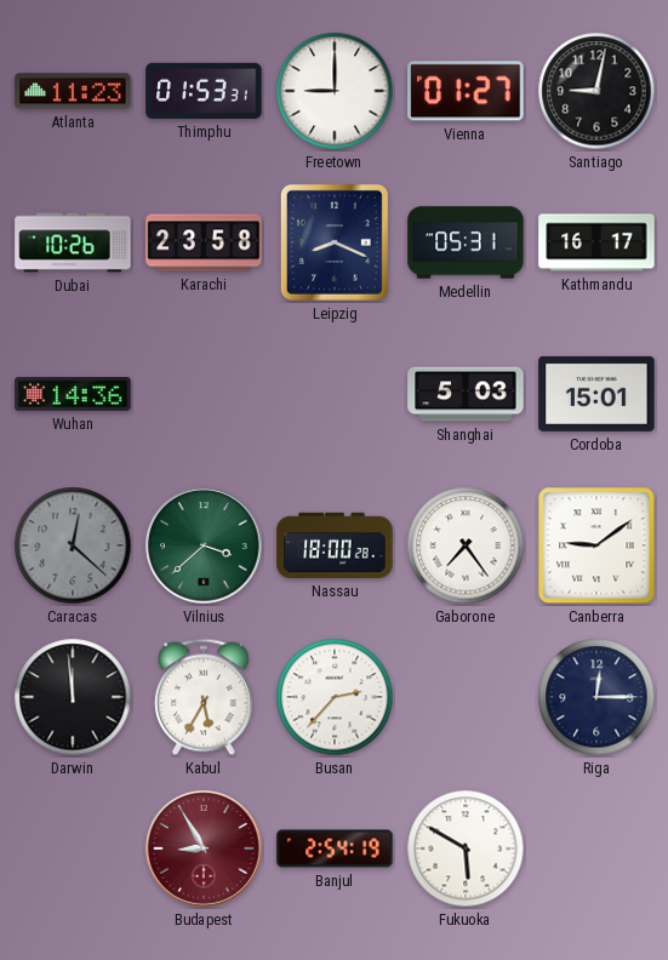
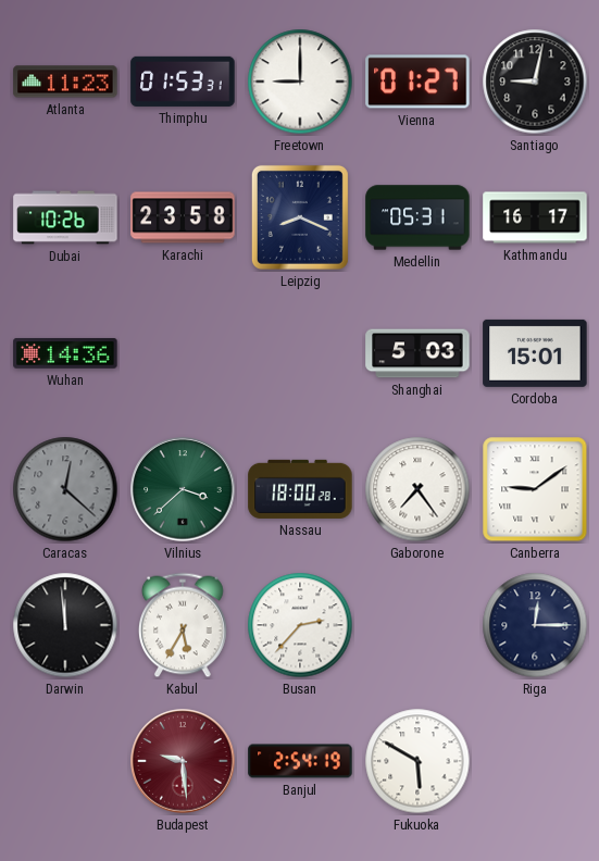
Budapest: 8:55 -> 9:29
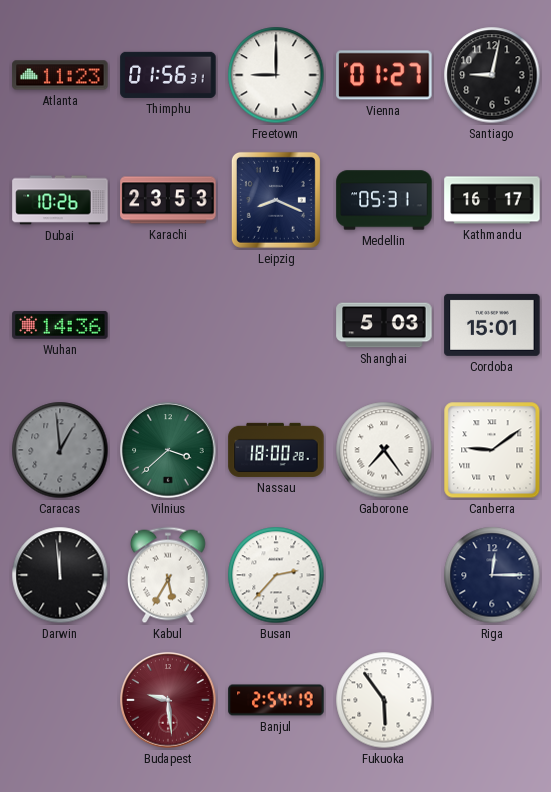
Thimphu: 01:53 -> 01:56
Karachi: 23:58 -> 23:53
Caracas: 12:22 -> 12:59
Fukuoka: 5:50 -> 5:54
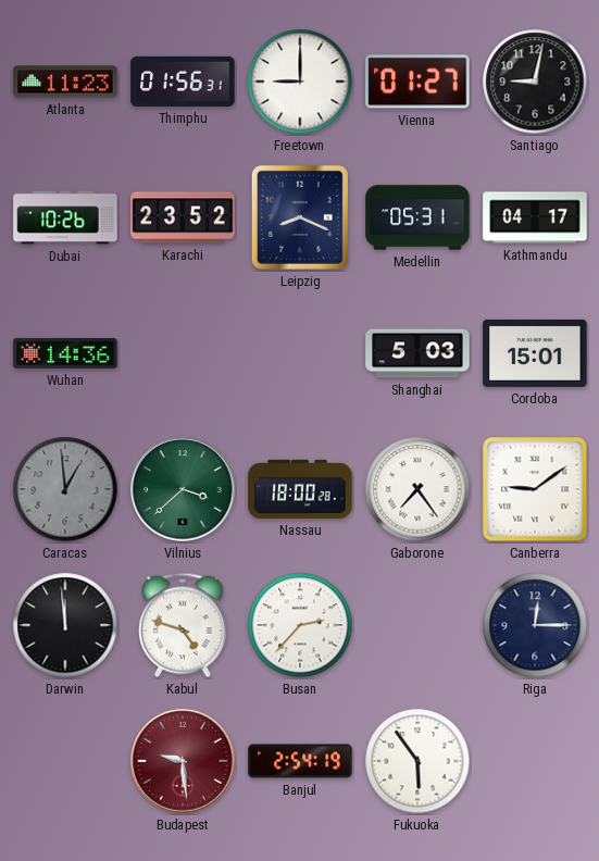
Karachi: 23:53 -> 23:52
Kathmandu: 16:17 -> 04:17
Kabul: 5:35 -> 4:48
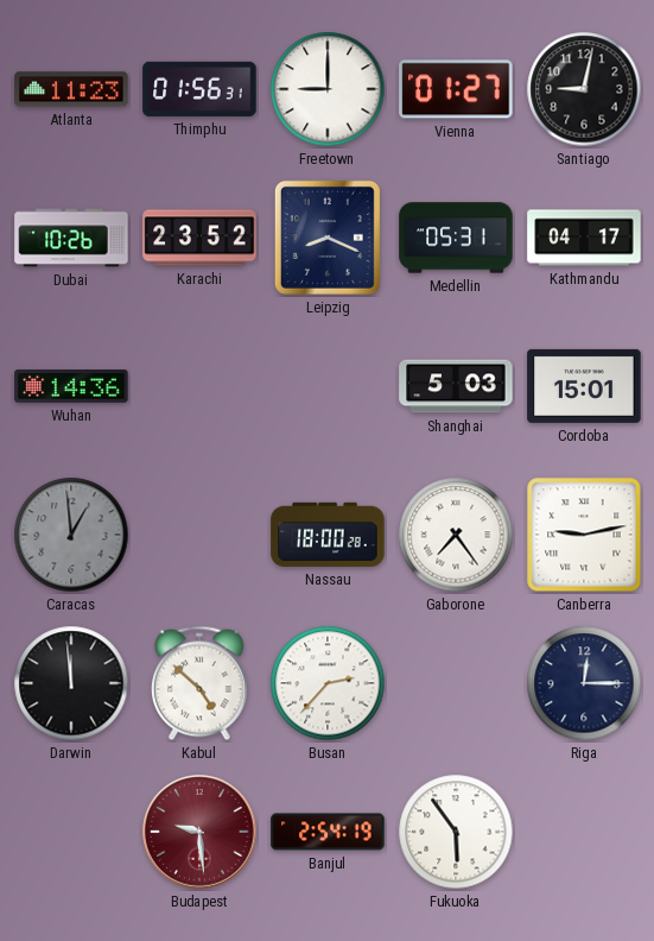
Vilnius: 3:38 -> none
Canberra: 9:09 -> 9:13
Kabul: 4:48 -> 4:52
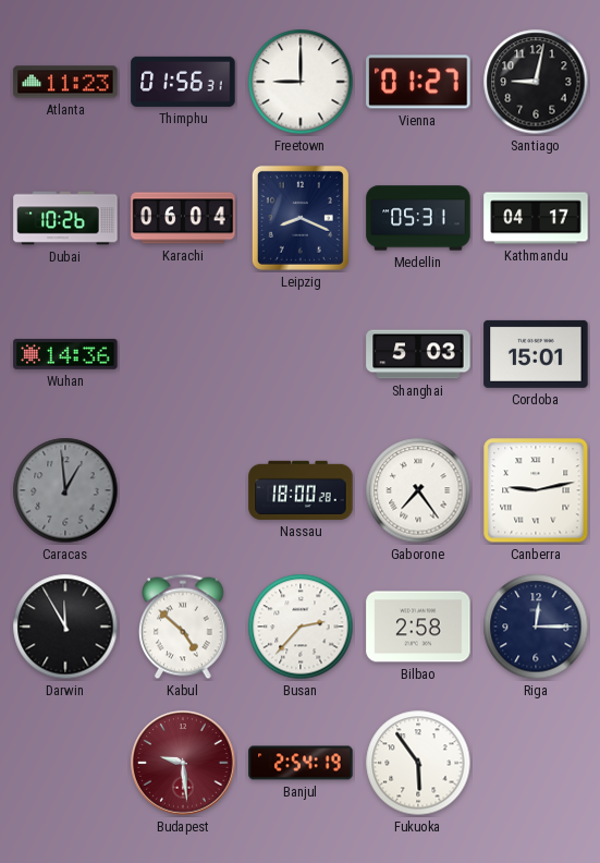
Karachi: 23:52 -> 06:04
Darwin: 11:59 -> 11:55
Bilbao: none -> 2:58
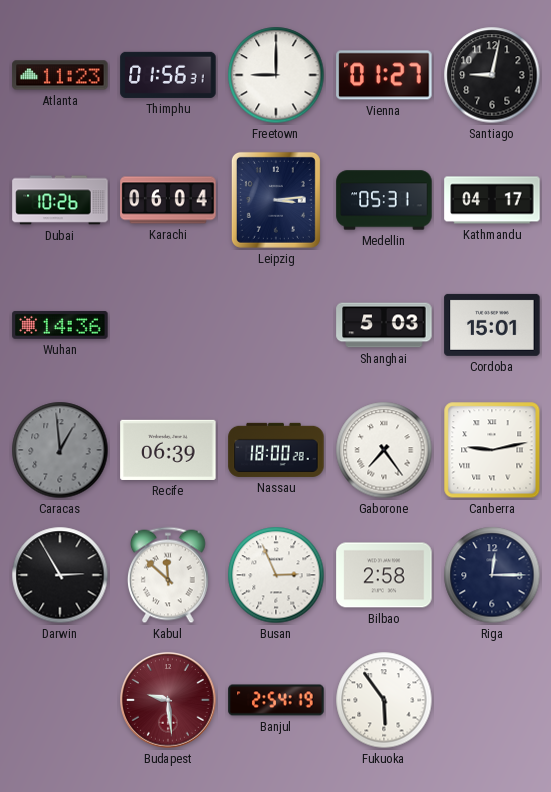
Leipzig: 8:19 -> 3:14
Recife: none -> 06:39
Darwin: 11:55 -> 2:55
Kabul: 4:52 -> 11:52
Busan: 2:37 -> 2:56
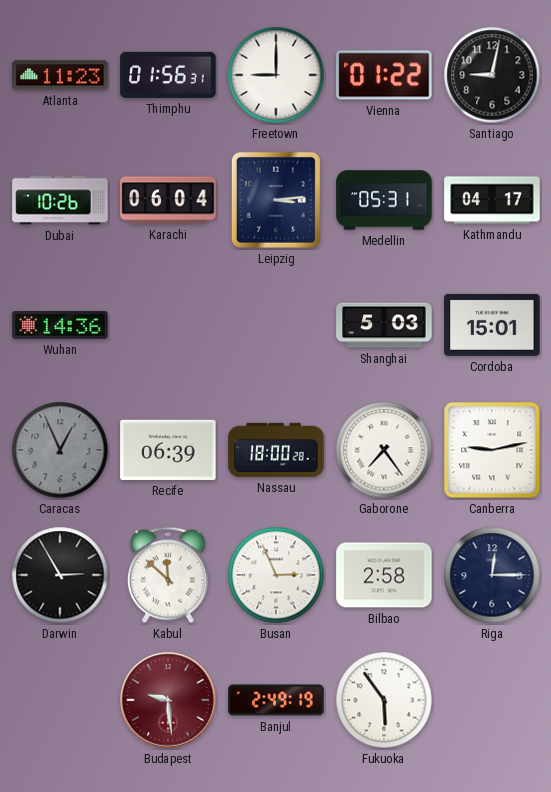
Vienna: 01:27 -> 01:22
Caracas: 12:59 -> 12:56
Banjul: 2:54 -> 2:49
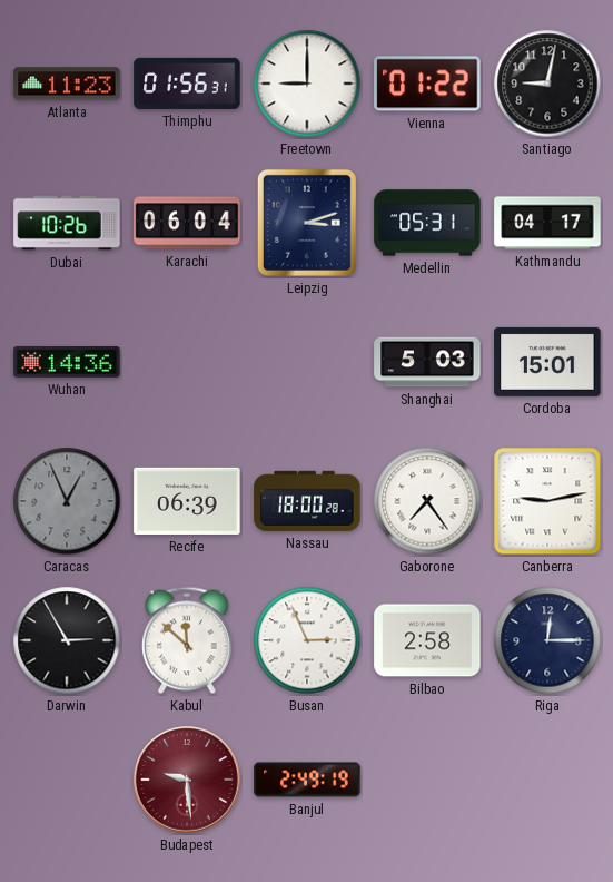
Leipzig: 3:14 -> 3:12
Fukuoka: 5:54 -> none
